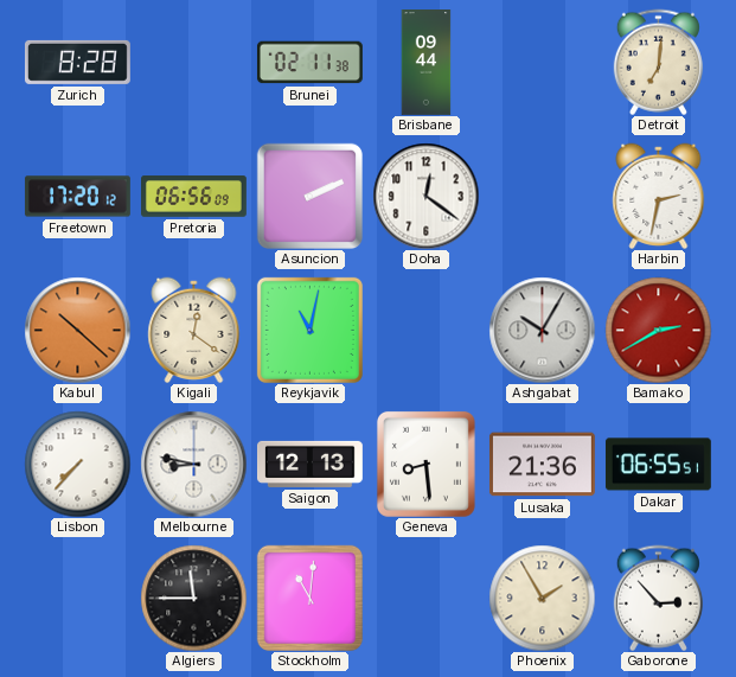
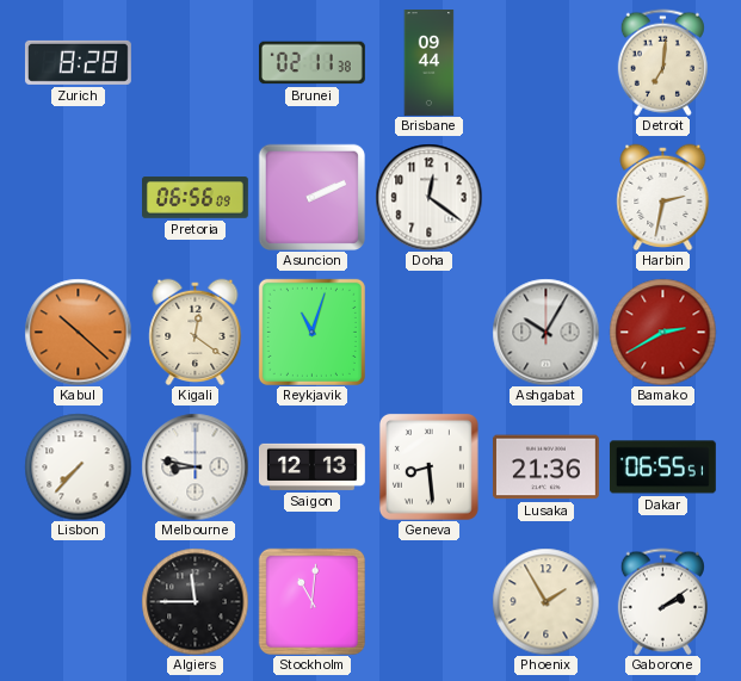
Freetown: 17:20 -> none
Reykjavik: 11:02 -> 11:03
Gaborone: 2:53 -> 2:09
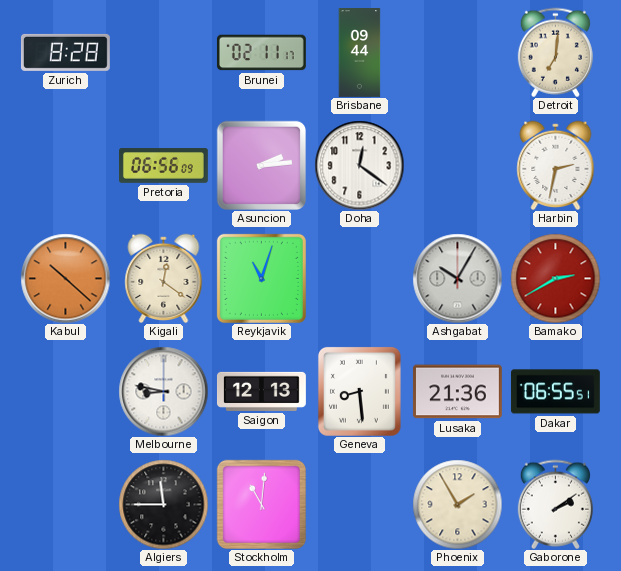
Brunei: 02:11:38 -> 02:11:17
Asuncion: 2:11 -> 2:14
Lisbon: 7:37 -> none
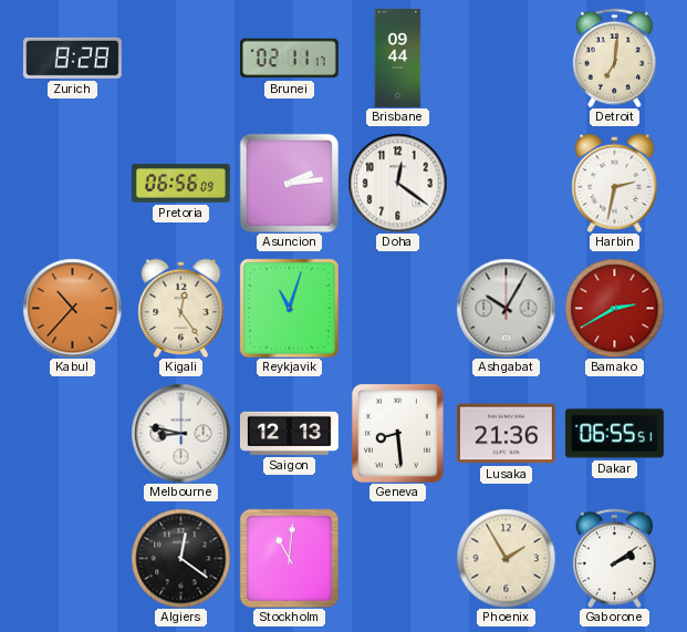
Kabul: 10:22 -> 10:37
Kigali: 12:21 -> 12:24
Algiers: 11:45 -> 12:21
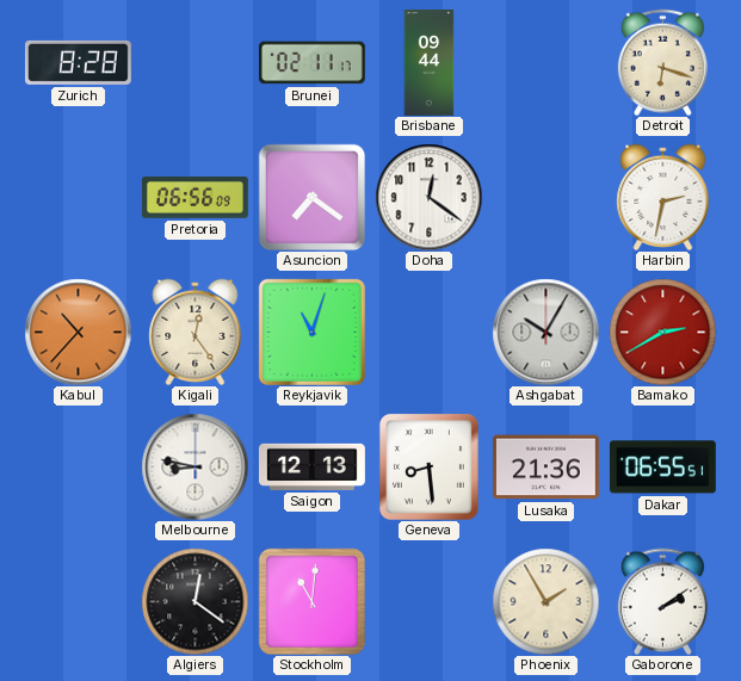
Detroit: 7:01 -> 6:18
Asuncion: 2:14 -> 7:21
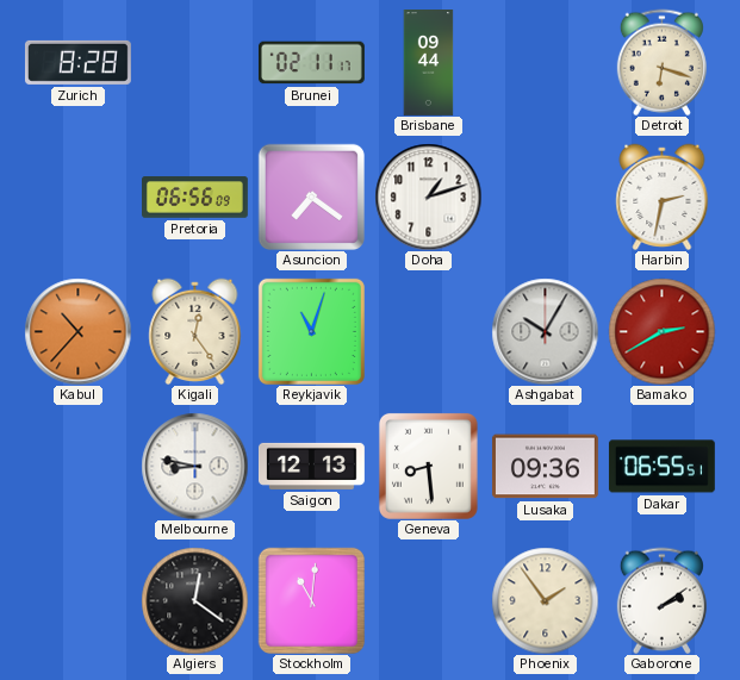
Doha: 12:21 -> 1:12
Lusaka: 21:36 -> 09:36
Phoenix: 1:55 -> 1:54
